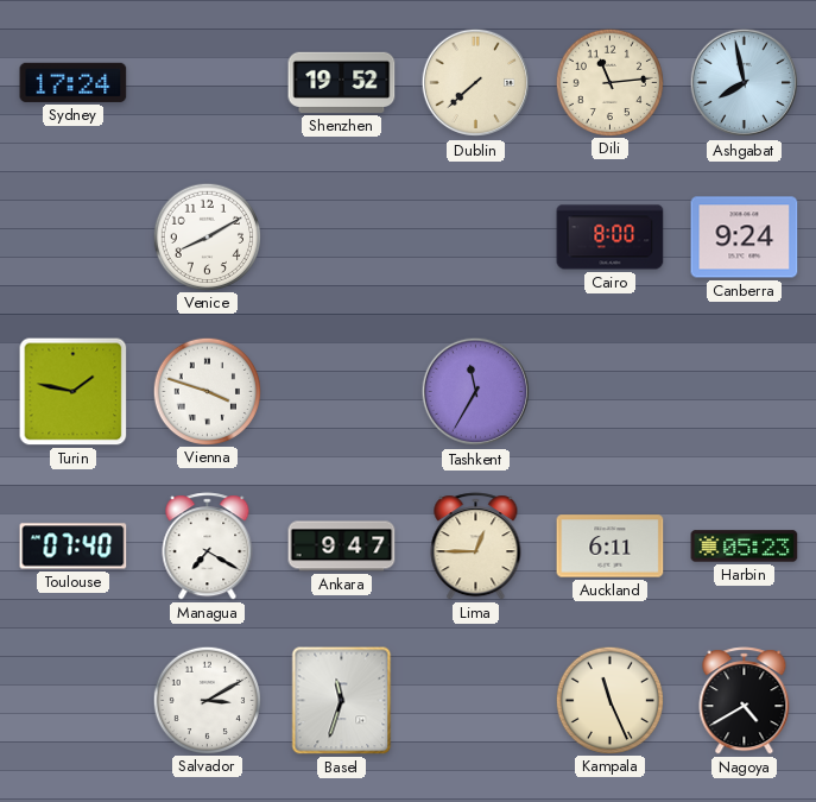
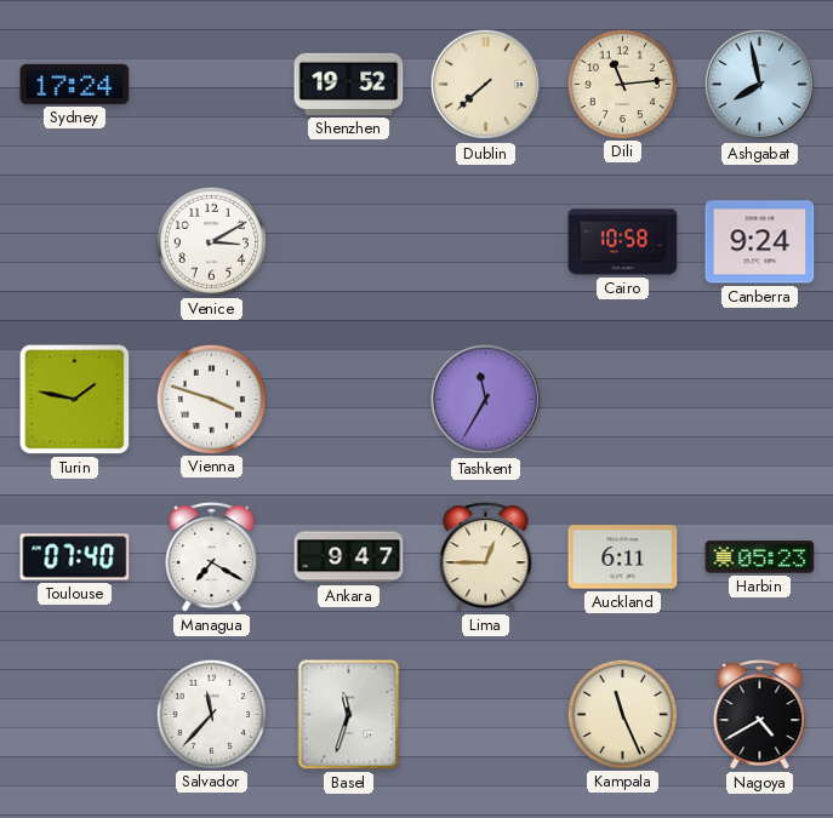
Venice: 8:10 -> 3:10
Cairo: 8:00 -> 10:58
Salvador: 3:10 -> 11:37
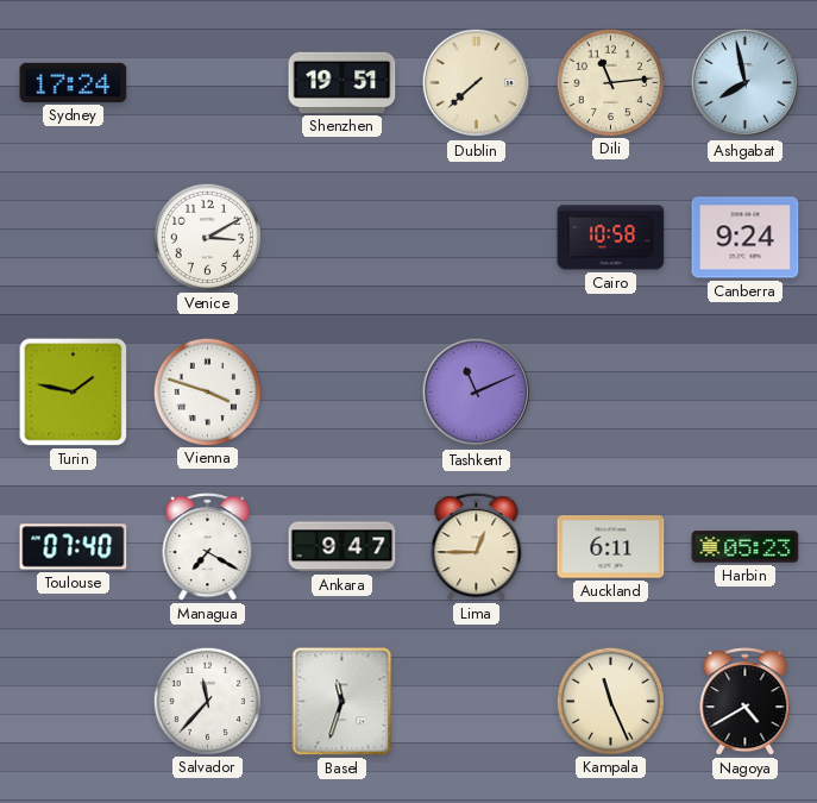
Shenzhen: 19:52 -> 19:51
Tashkent: 11:35 -> 11:11
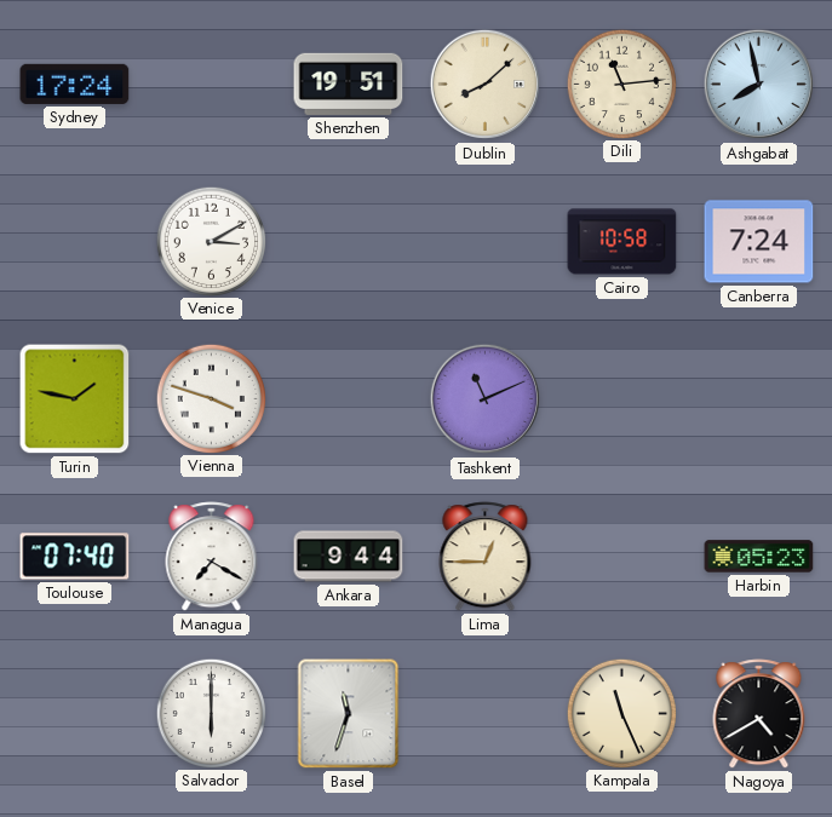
Dublin: 7:38 -> 8:08
Canberra: 9:24 -> 7:24
Ankara: 9:47 -> 9:44
Auckland: 6:11 -> none
Salvador: 11:37 -> 6:00
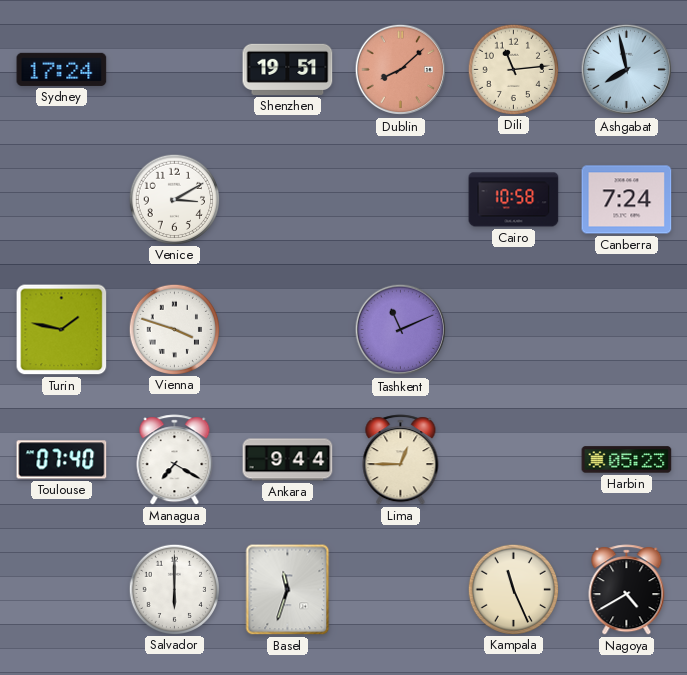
Dublin dial: cream -> salmon
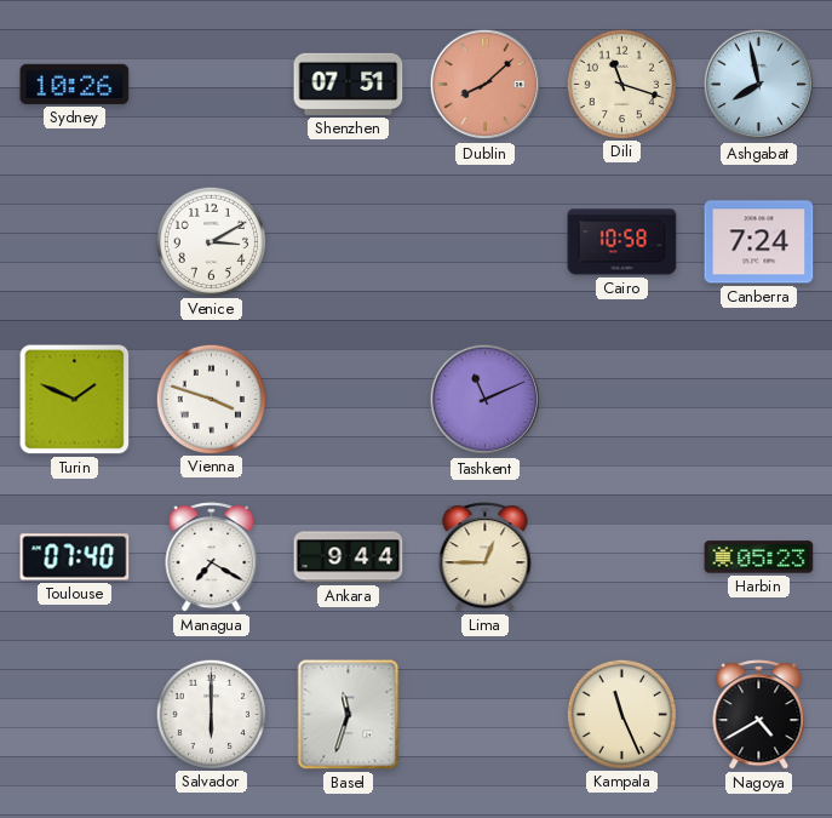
Sydney: 17:24 -> 10:26
Shenzhen: 19:51 -> 07:51
Dili: 11:14 -> 11:18
Turin: 1:47 -> 1:49
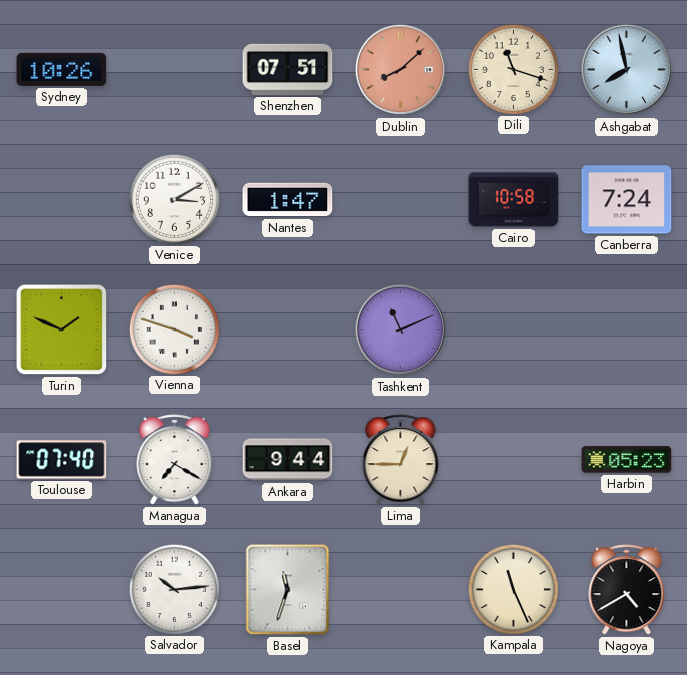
Nantes: none -> 1:47
Salvador: 6:00 -> 10:14
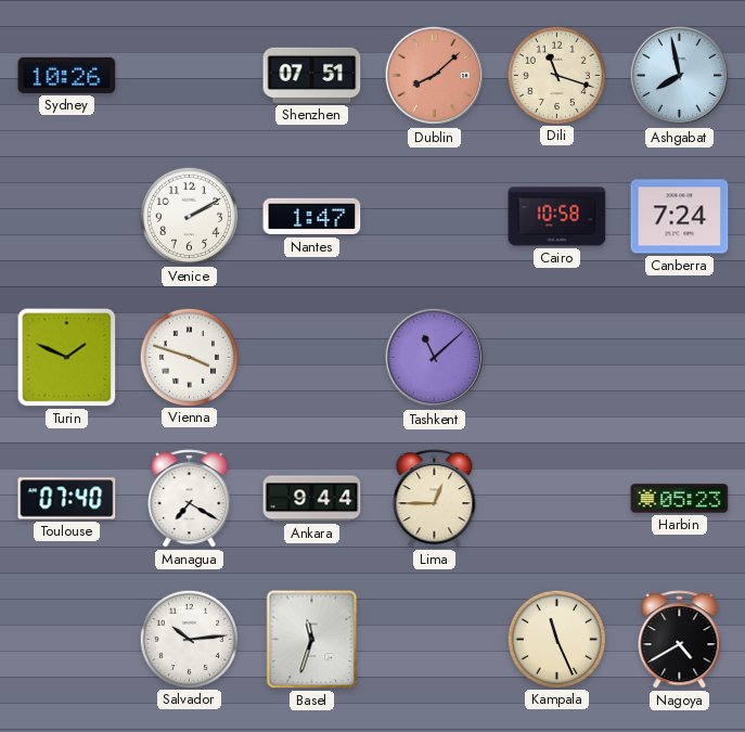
Venice: 3:10 -> 2:10
Tashkent: 11:11 -> 11:08
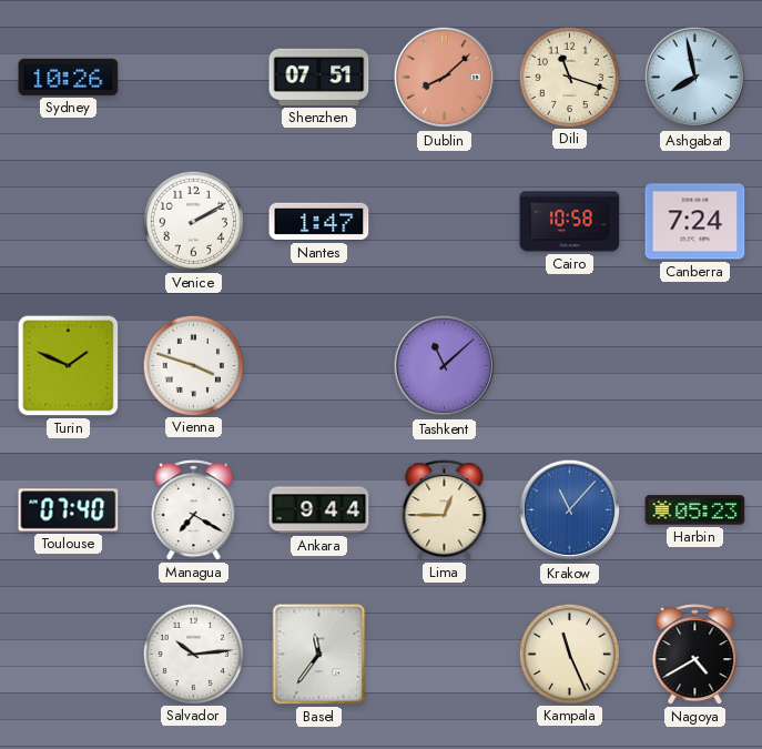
Krakow: none -> 11:07
Basel: 11:33 -> 11:36
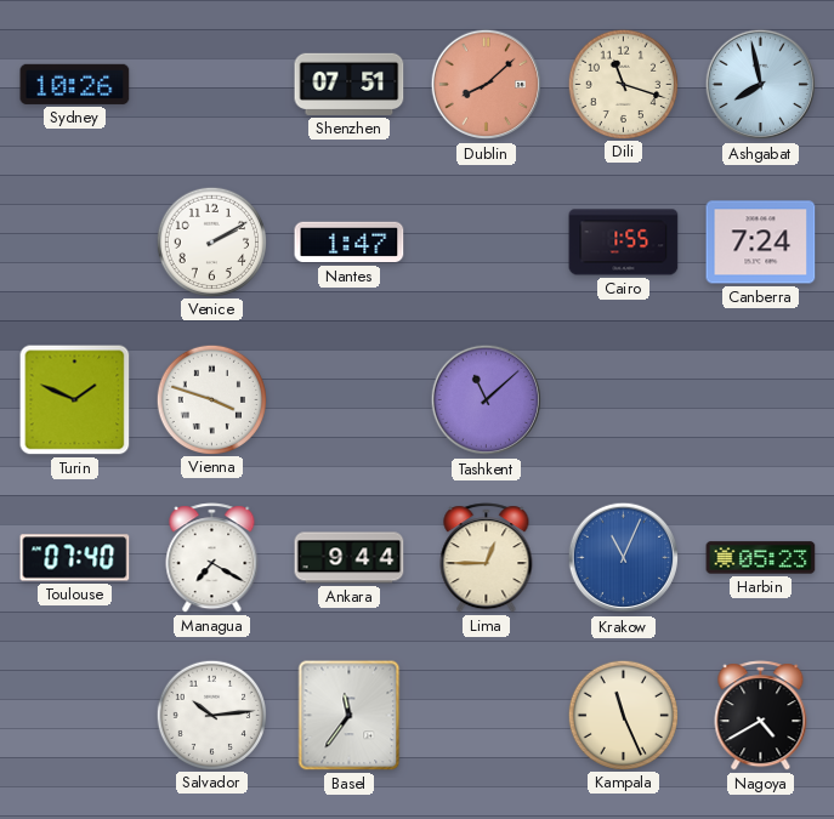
Cairo: 10:58 -> 1:55
Krakow: 11:07 -> 11:04
